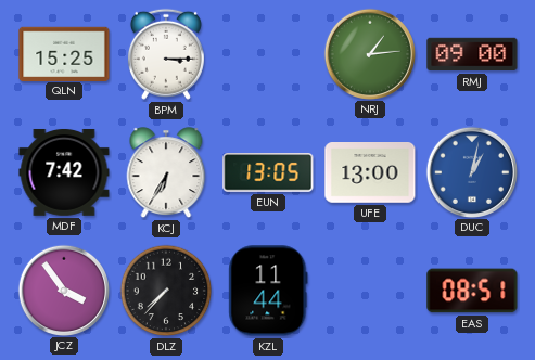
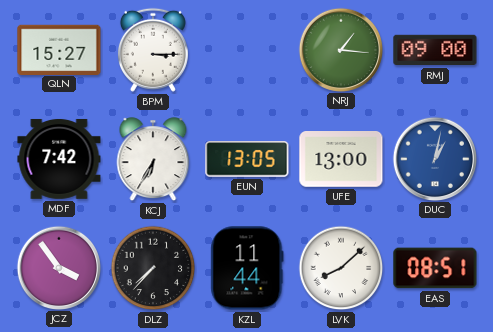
QLN: 15:25 -> 15:27
NRJ: 1:14 -> 1:16
LVK: none -> 8:08
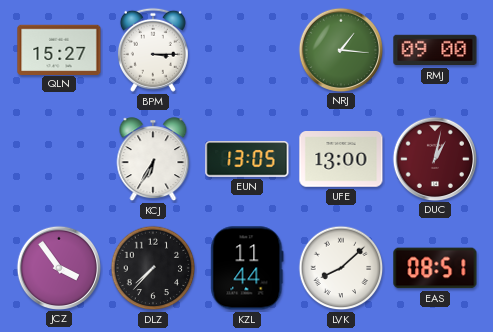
MDF: 7:42 -> none
DUC dial: blue -> burgundy
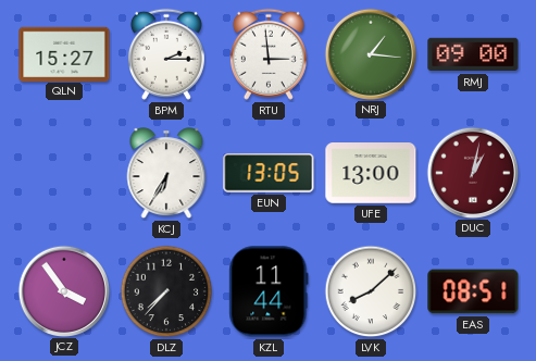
BPM: 3:15 -> 2:15
RTU: none -> 2:59
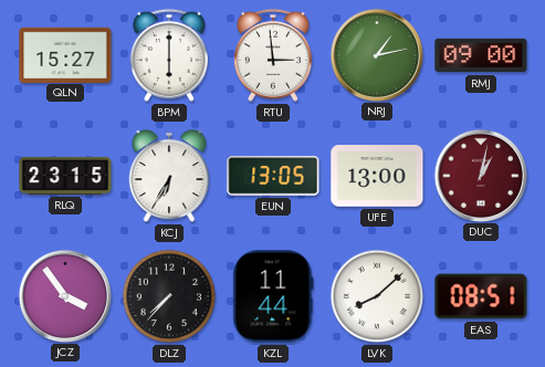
BPM: 2:15 -> 6:00
NRJ: 1:16 -> 1:13
RLQ: none -> 23:15
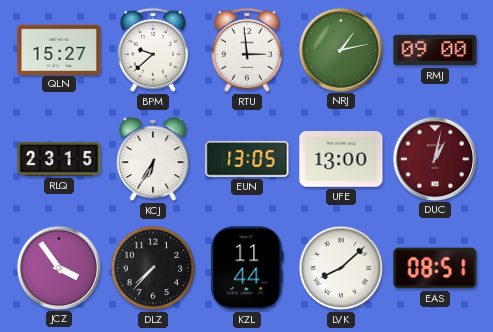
BPM: 6:00 -> 9:38
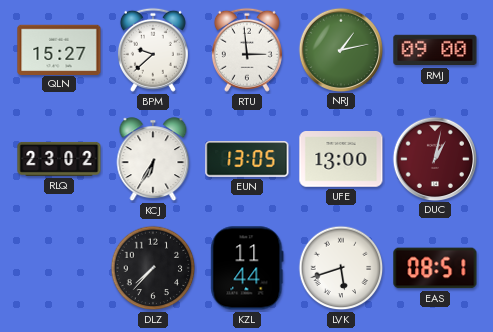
RLQ: 23:15 -> 23:02
JCZ: 3:54 -> none
LVK: 8:08 -> 5:42
